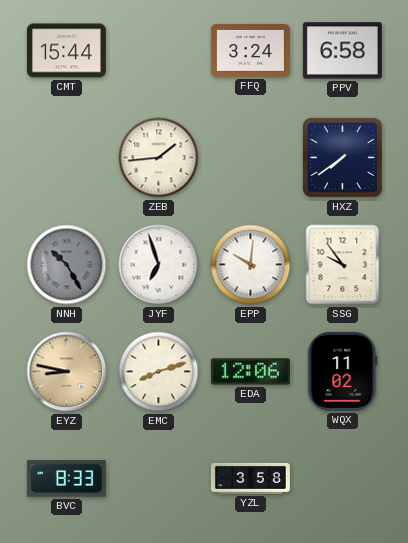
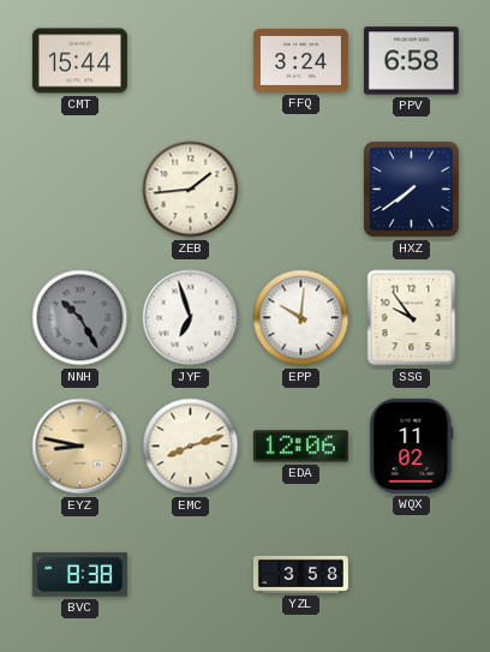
BVC: 8:33 -> 8:38
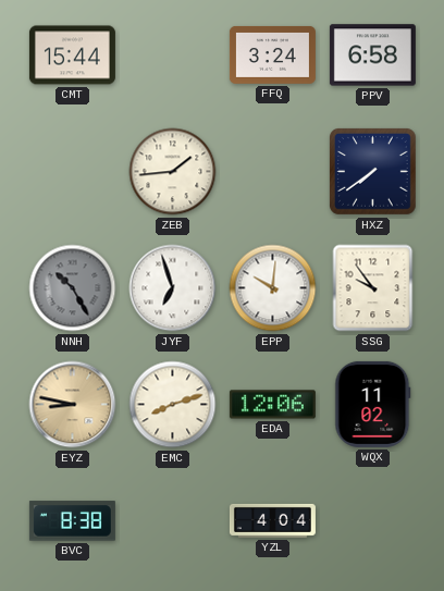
YZL: 3:58 -> 4:04
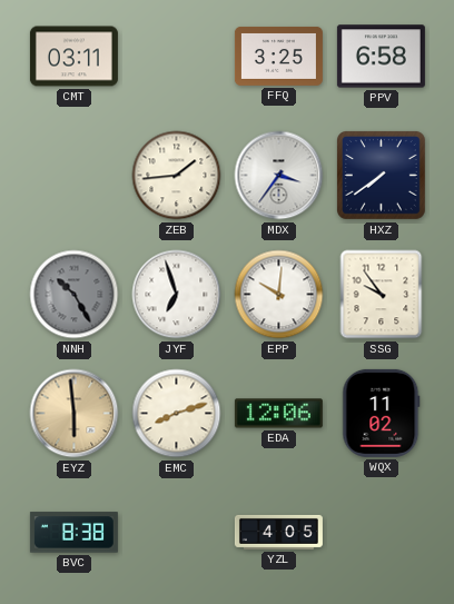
CMT: 15:44 -> 03:11
FFQ: 3:24 -> 3:25
MDX: none -> 3:36
EYZ: 8:47 -> 5:59
YZL: 4:04 -> 4:05
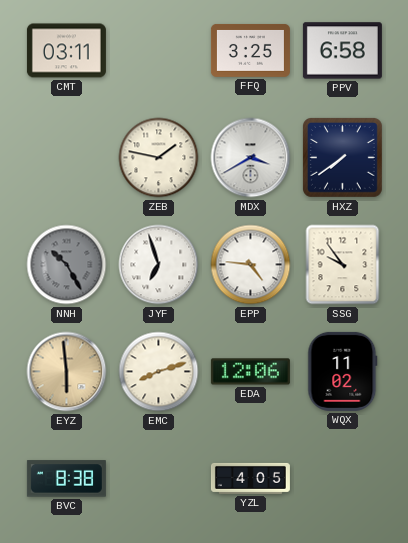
ZEB: 1:44 -> 1:47
MDX: 3:36 -> 3:40
EPP: 10:01 -> 4:46
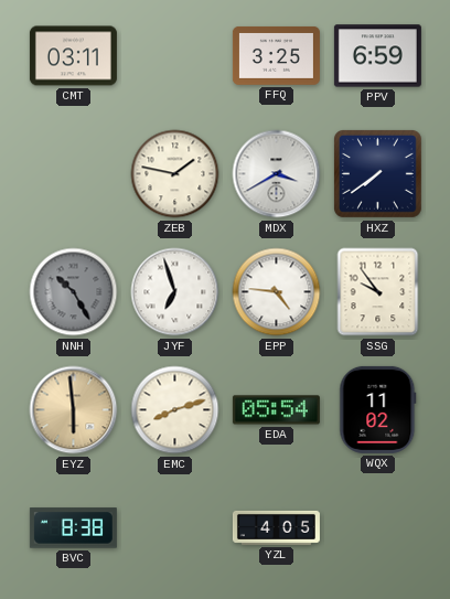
PPV: 6:58 -> 6:59
EDA: 12:06 -> 05:54
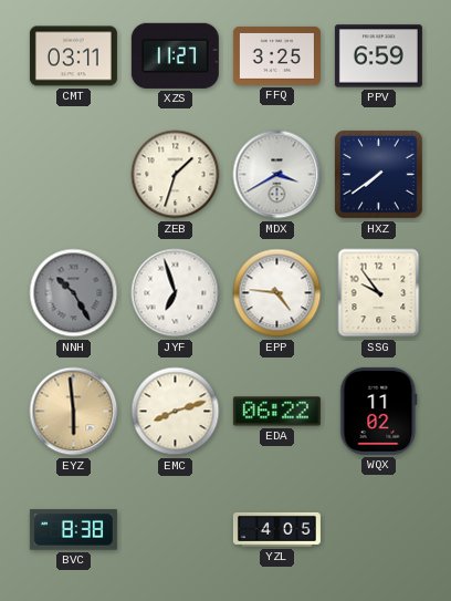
XZS: none -> 11:27
ZEB: 1:47 -> 1:33
EDA: 05:54 -> 06:22
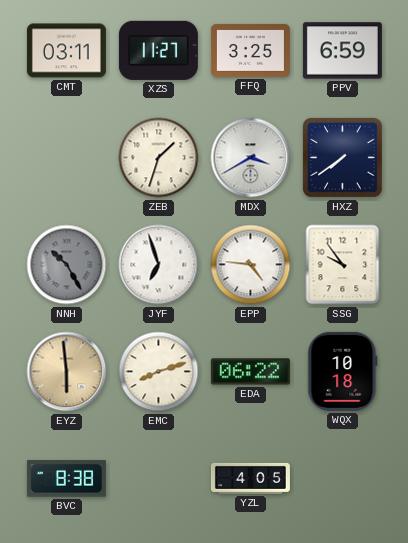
WQX: 11:02 -> 10:18
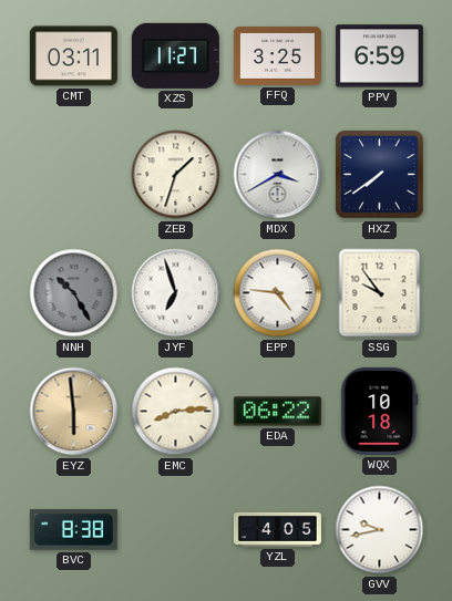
EMC: 8:12 -> 8:14
GVV: none -> 9:43
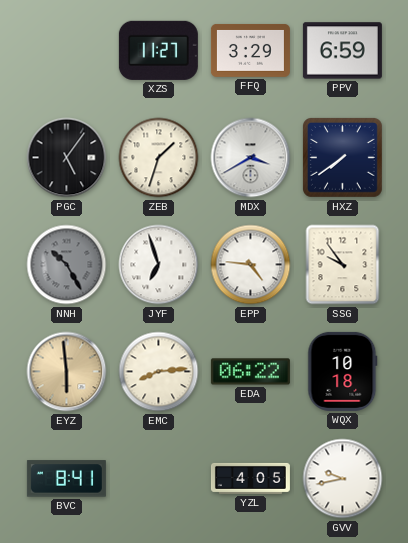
CMT: 03:11 -> none
FFQ: 3:25 -> 3:29
PGC: none -> 5:06
BVC: 8:38 -> 8:41
